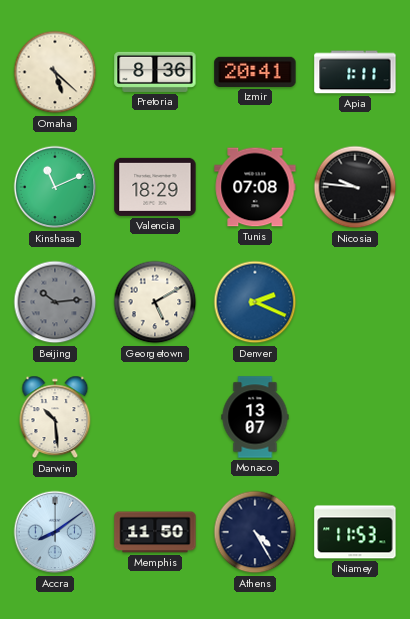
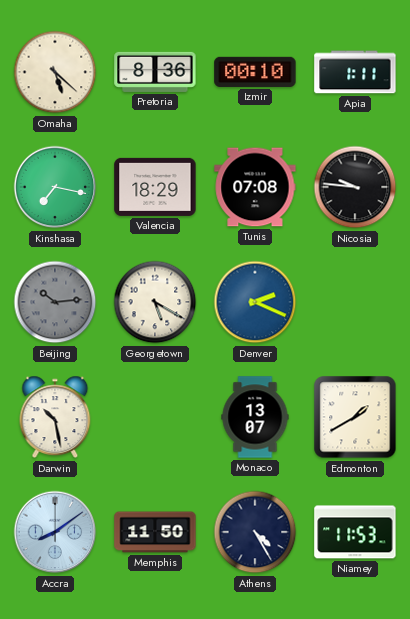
Izmir: 20:41 -> 00:10
Kinshasa: 11:11 -> 7:17
Georgetown: 5:10 -> 5:20
Darwin: 10:29 -> 10:28
Edmonton: none -> 1:40
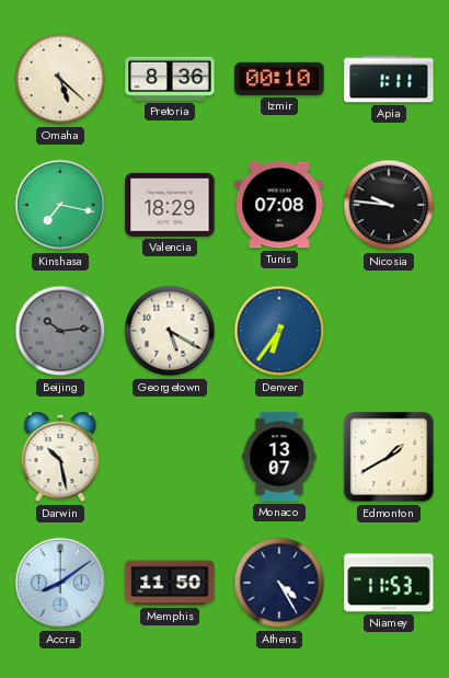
Denver: 2:19 -> 6:36
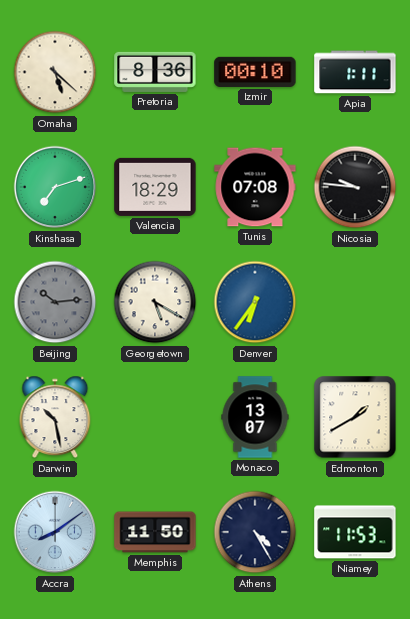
Kinshasa: 7:17 -> 7:12
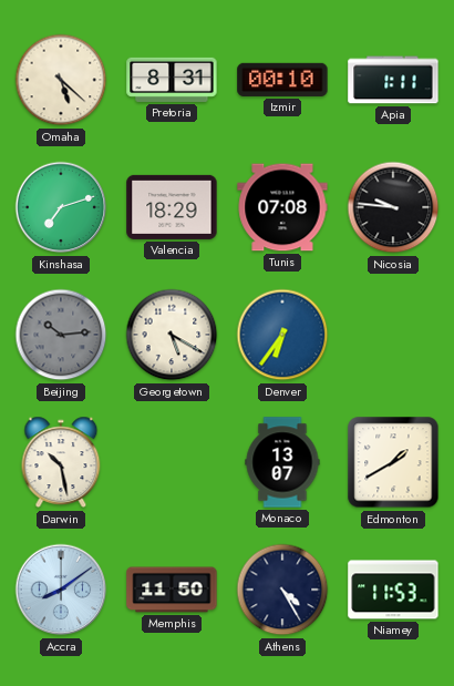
Pretoria: 8:36 -> 8:31
